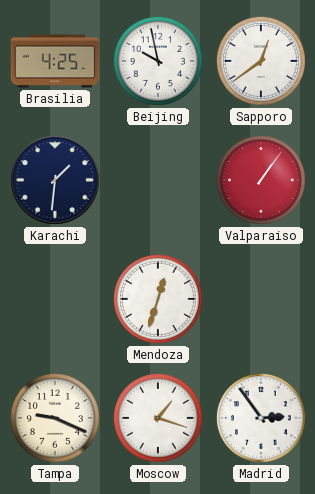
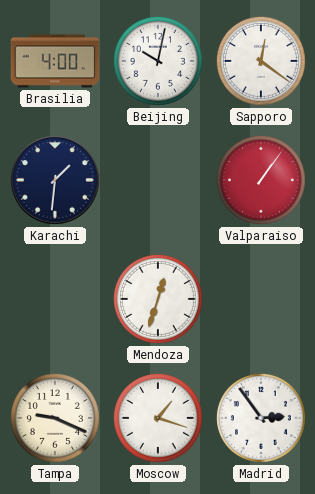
Brasilia: 4:25 -> 4:00
Beijing: 9:58 -> 10:02
Sapporo: 12:39 -> 12:21
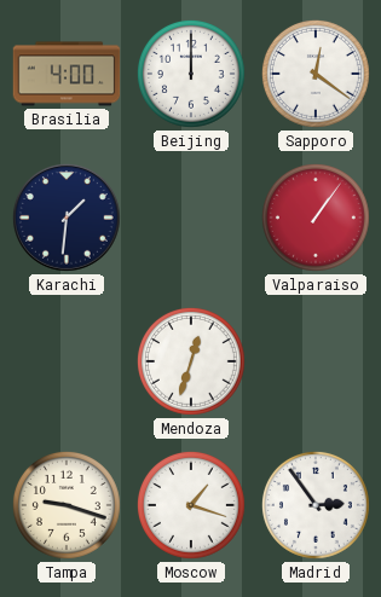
Beijing: 10:02 -> 12:00
Tampa: 9:19 -> 9:18
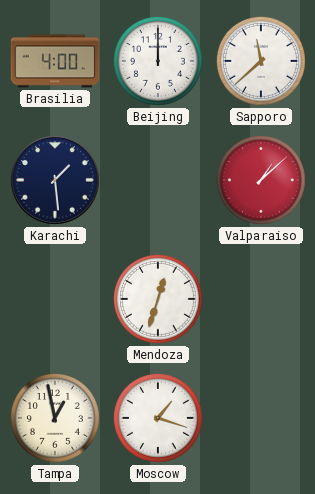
Sapporo: 12:21 -> 11:38
Karachi: 1:31 -> 1:29
Valparaiso: 1:06 -> 1:08
Tampa: 9:18 -> 12:58
Madrid: 2:54 -> none
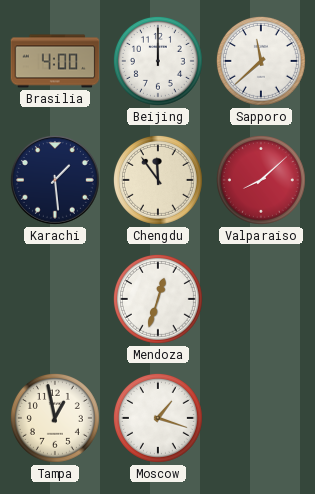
Chengdu: none -> 11:54
Valparaiso: 1:08 -> 8:08
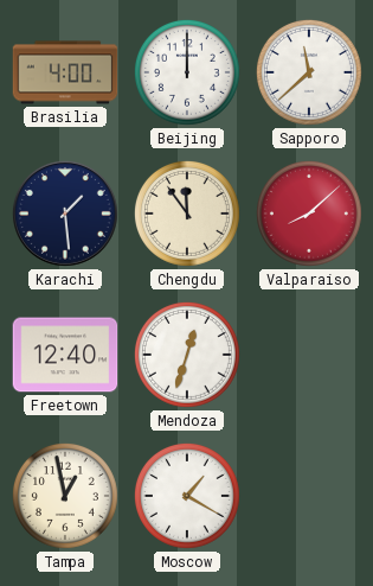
Freetown: none -> 12:40
Moscow: 1:18 -> 1:20
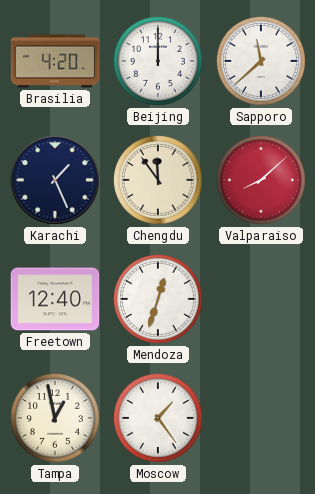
Brasilia: 4:00 -> 4:20
Karachi: 1:29 -> 1:26
Moscow: 1:20 -> 1:24
